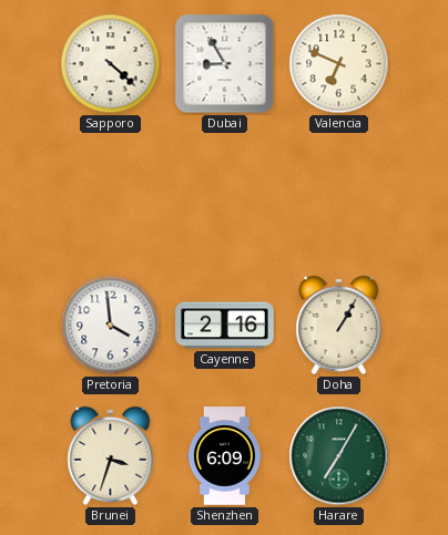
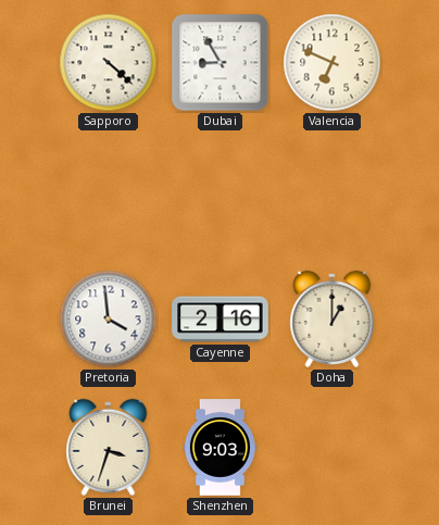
Doha: 1:05 -> 1:00
Shenzhen: 6:09 -> 9:03
Harare: 7:05 -> none
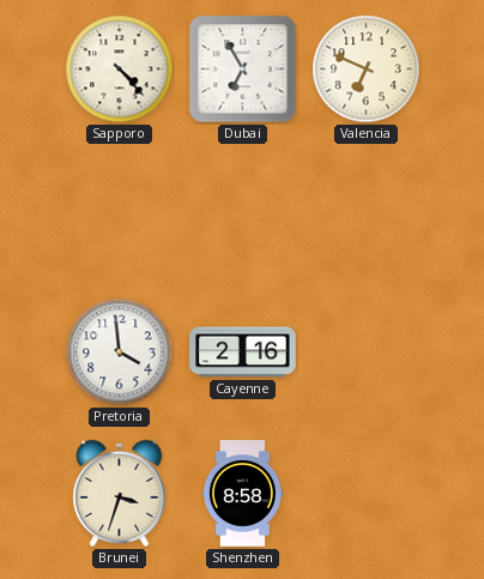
Sapporo: 4:22 -> 4:23
Dubai: 8:55 -> 6:55
Doha: 1:00 -> none
Shenzhen: 9:03 -> 8:58
